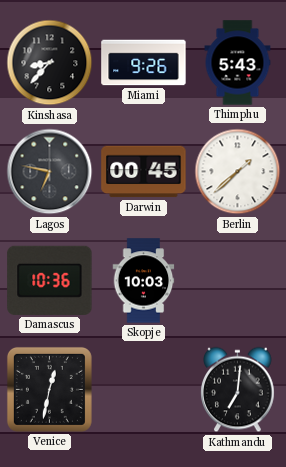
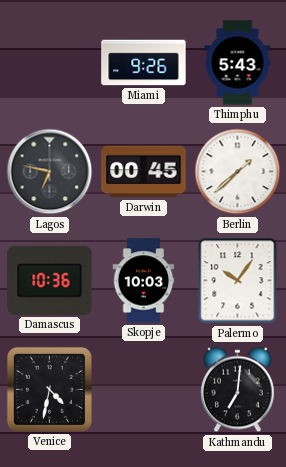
Kinshasa: 8:37 -> none
Palermo: none -> 10:06
Venice: 12:32 -> 4:32
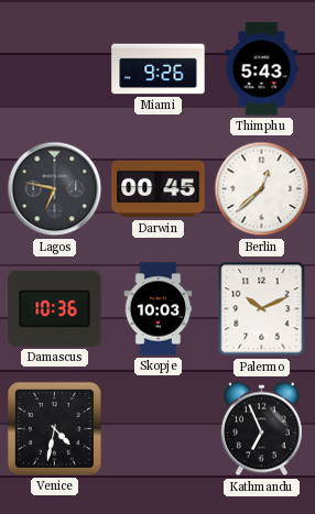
Berlin: 1:38 -> 12:38
Palermo: 10:06 -> 10:11
Kathmandu: 7:01 -> 6:56
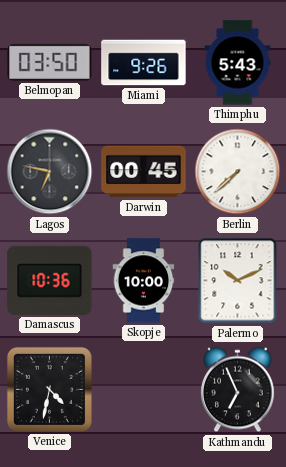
Belmopan: none -> 03:50
Berlin: 12:38 -> 7:38
Skopje: 10:03 -> 10:00
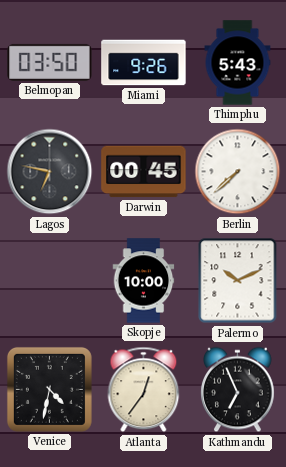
Damascus: 10:36 -> none
Atlanta: none -> 12:36
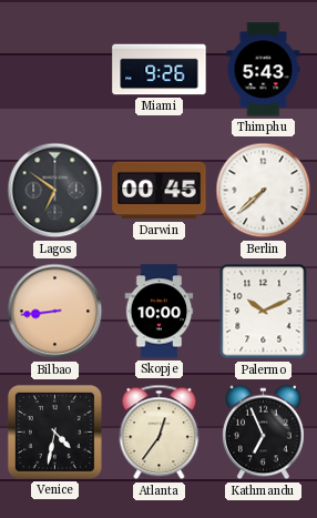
Belmopan: 03:50 -> none
Lagos: 6:47 -> 6:51
Bilbao: none -> 8:44
